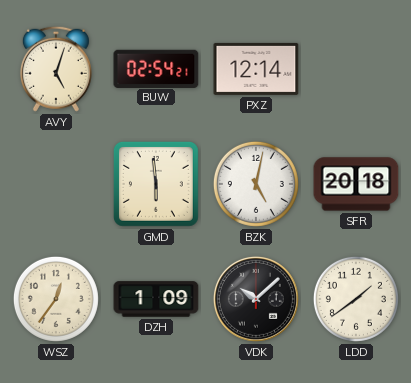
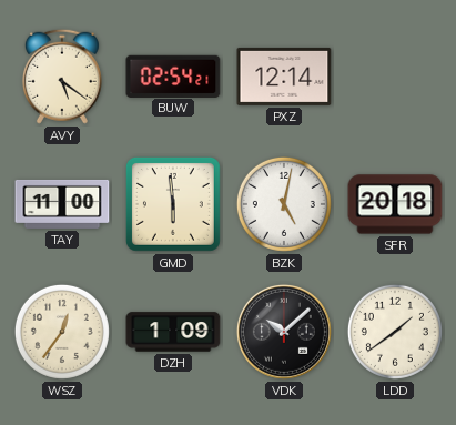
AVY: 5:03 -> 5:21
TAY: none -> 11:00
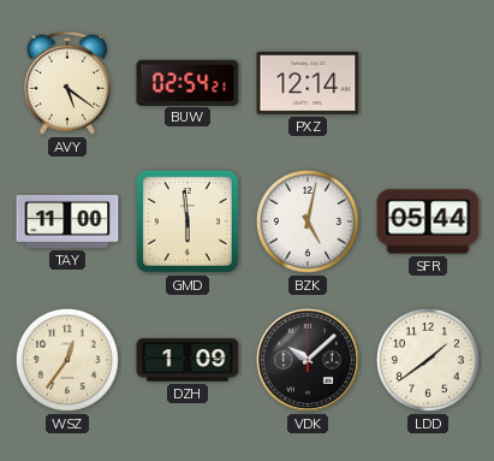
SFR: 20:18 -> 05:44
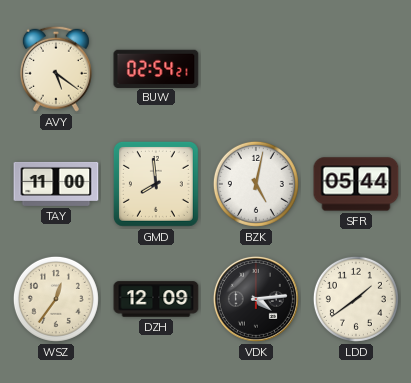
PXZ: 12:14 -> none
GMD: 5:59 -> 7:59
DZH: 1:09 -> 12:09
VDK: 10:08 -> 4:14
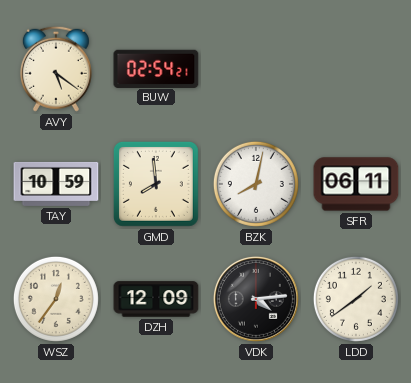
TAY: 11:00 -> 10:59
BZK: 5:02 -> 8:02
SFR: 05:44 -> 06:11
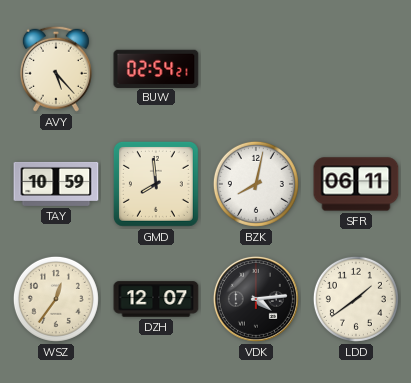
AVY: 5:21 -> 5:23
DZH: 12:09 -> 12:07
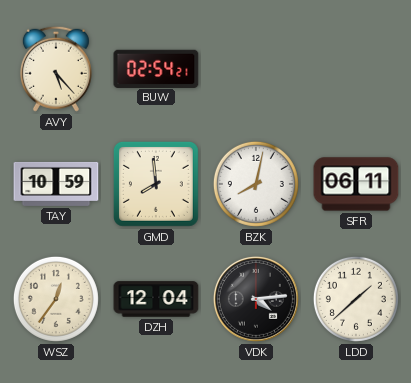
DZH: 12:07 -> 12:04
LDD: 1:39 -> 1:38
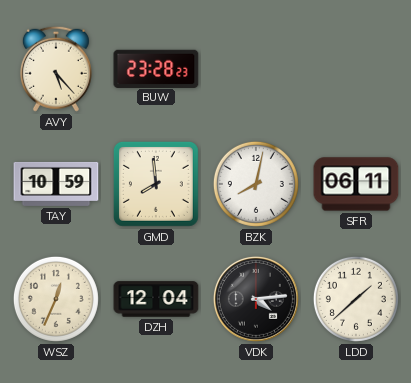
BUW: 02:54 -> 23:28
WSZ: 12:36 -> 12:34
